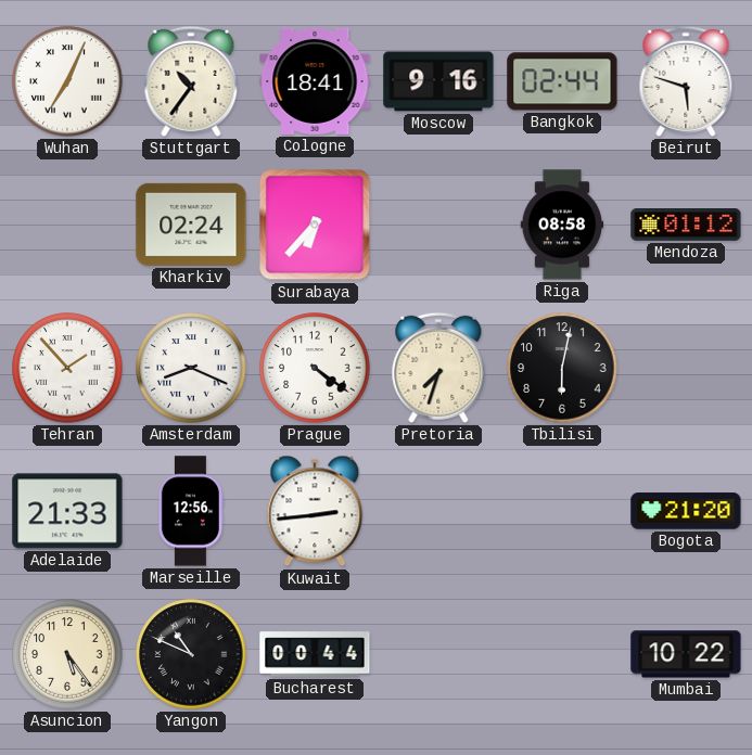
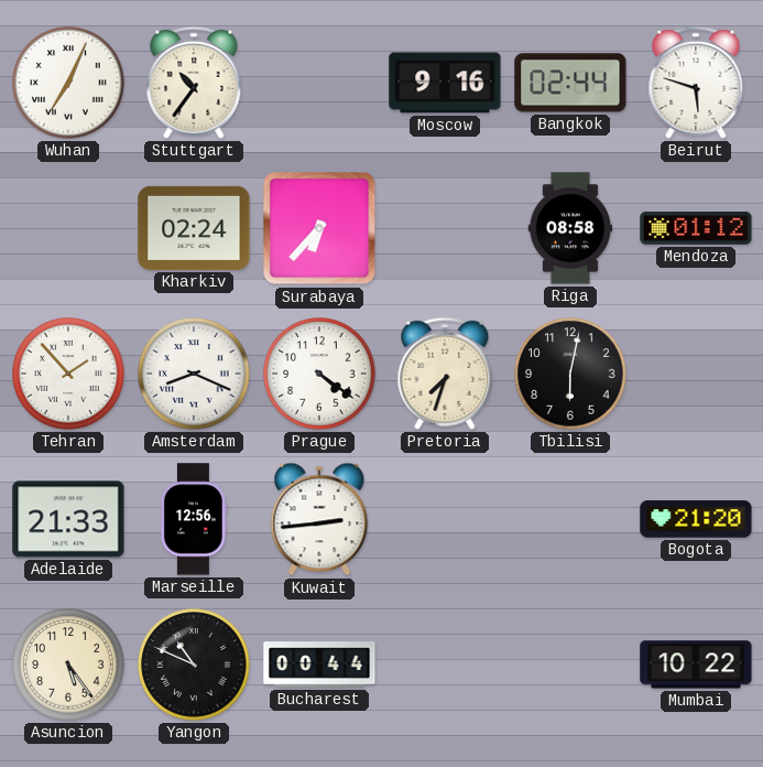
Cologne: 18:41 -> none
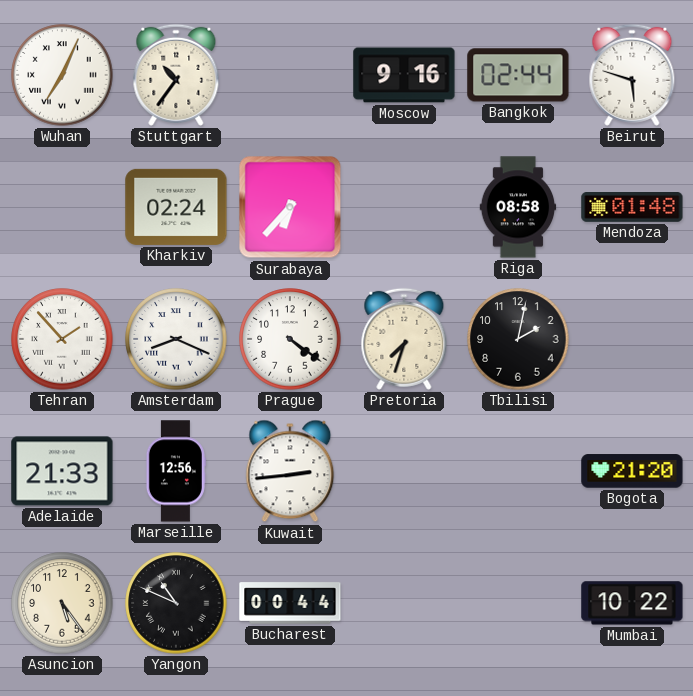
Mendoza: 01:12 -> 01:48
Tbilisi: 6:02 -> 2:02
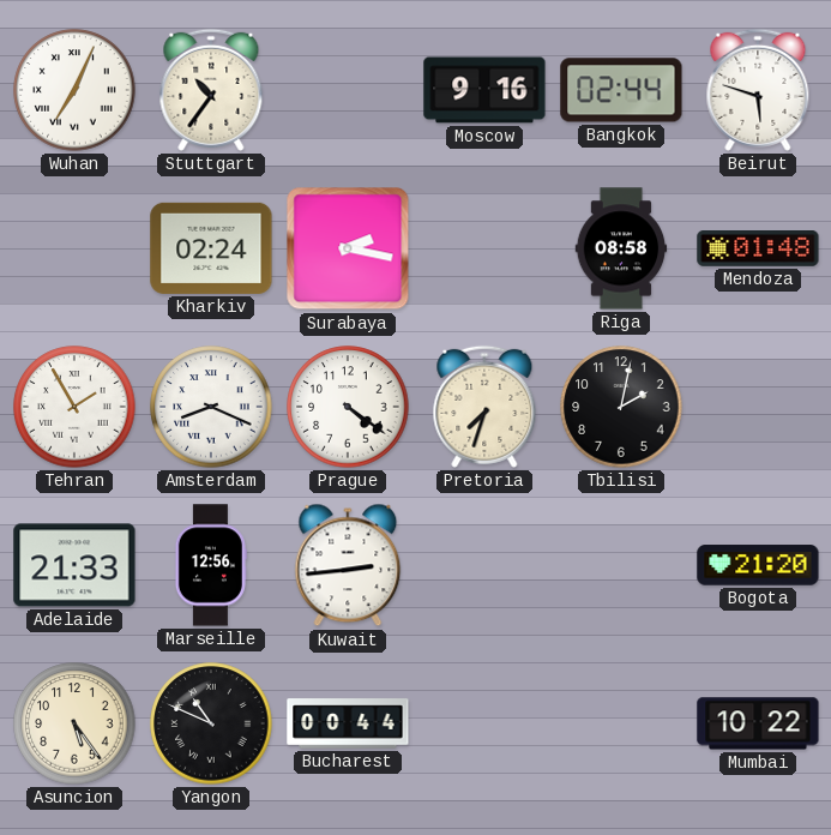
Surabaya: 6:37 -> 2:17
Tehran: 1:53 -> 1:55
